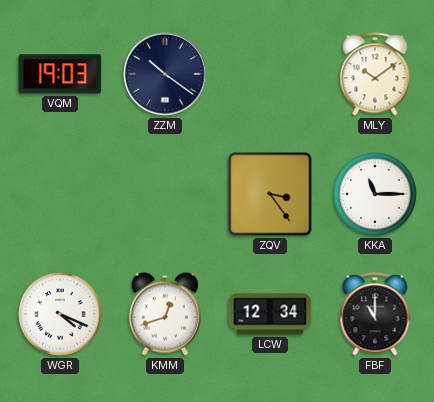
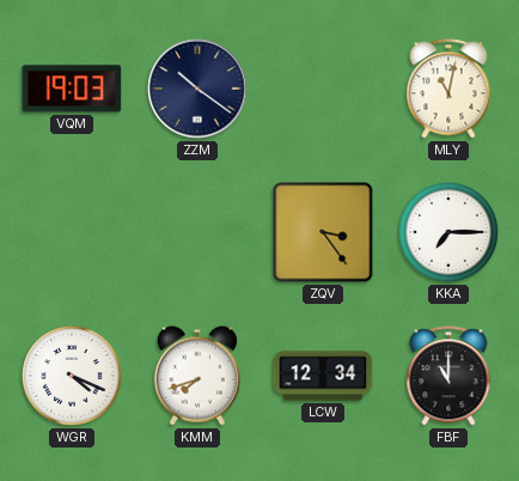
MLY: 10:09 -> 11:02
KKA: 11:15 -> 7:15
KMM: 12:42 -> 7:42
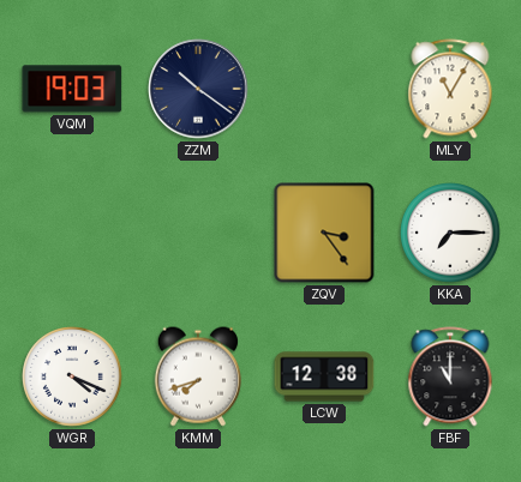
MLY: 11:02 -> 11:05
LCW: 12:34 -> 12:38
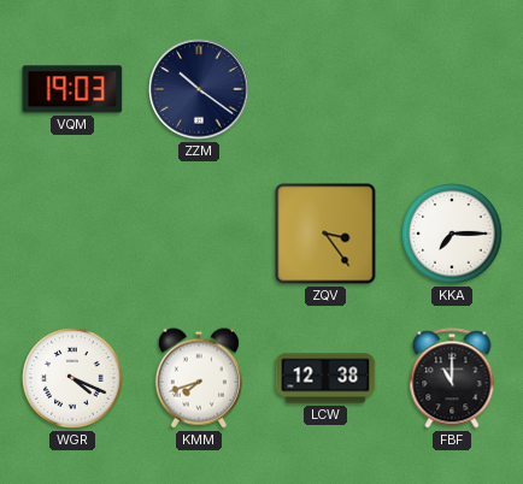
MLY: 11:05 -> none
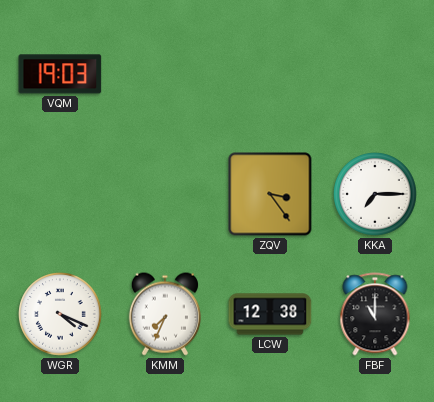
ZZM: 10:21 -> none
KMM: 7:42 -> 7:34
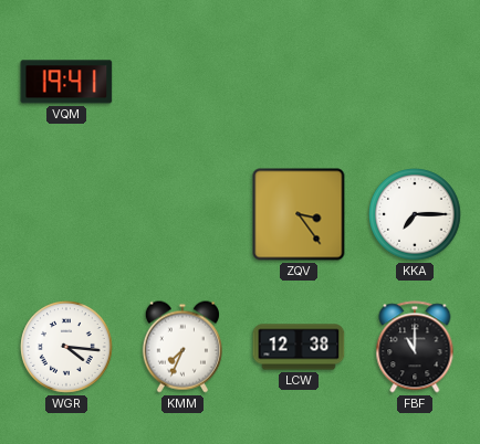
VQM: 19:03 -> 19:41
WGR: 4:19 -> 4:16
